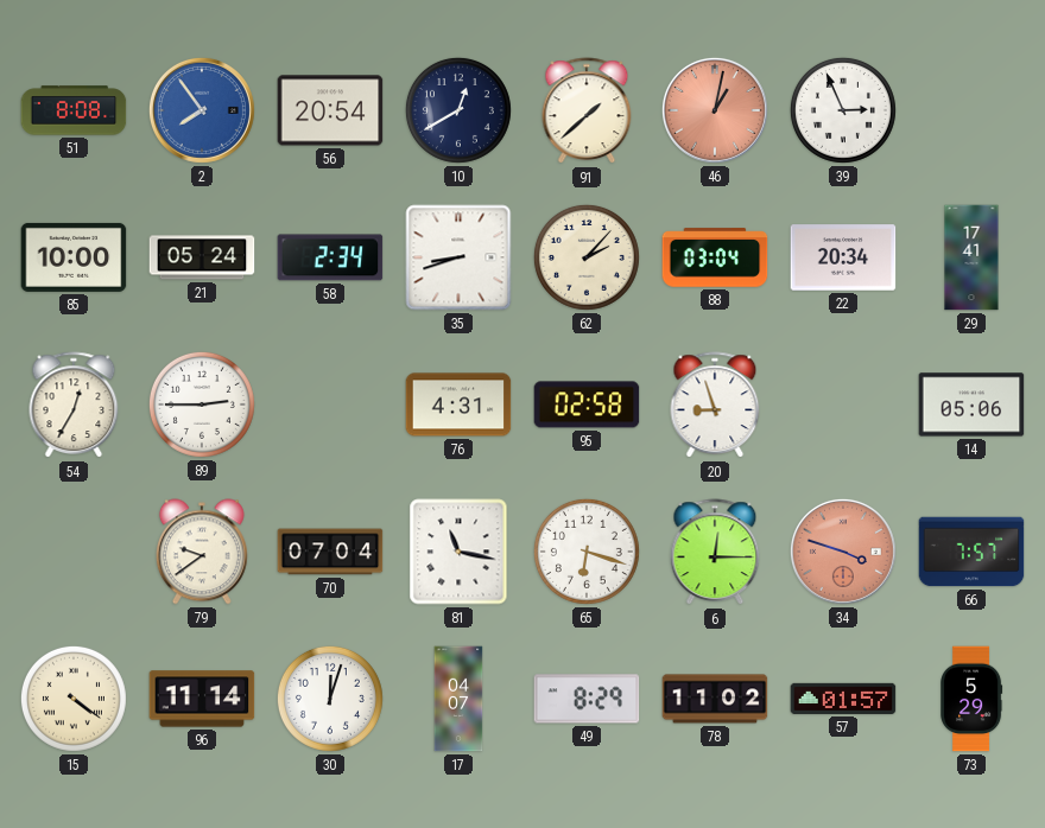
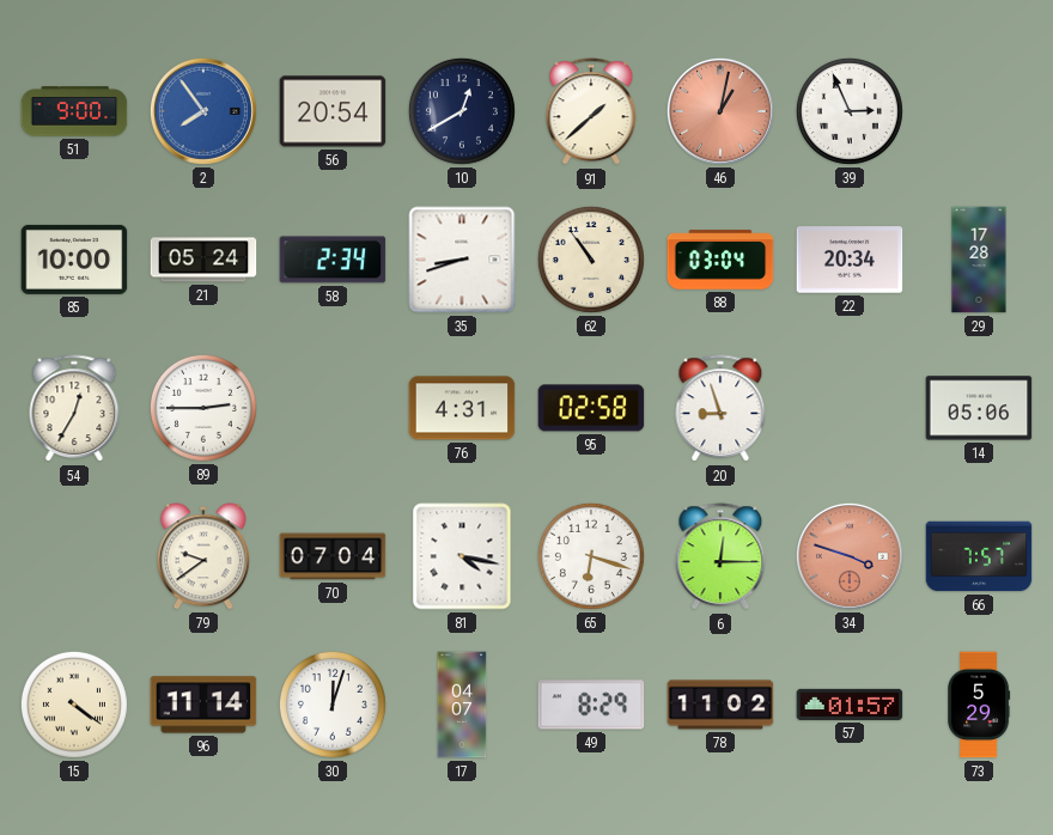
51: 8:08 -> 9:00
62: 2:07 -> 10:54
29: 17:41 -> 17:28
81: 11:17 -> 4:17
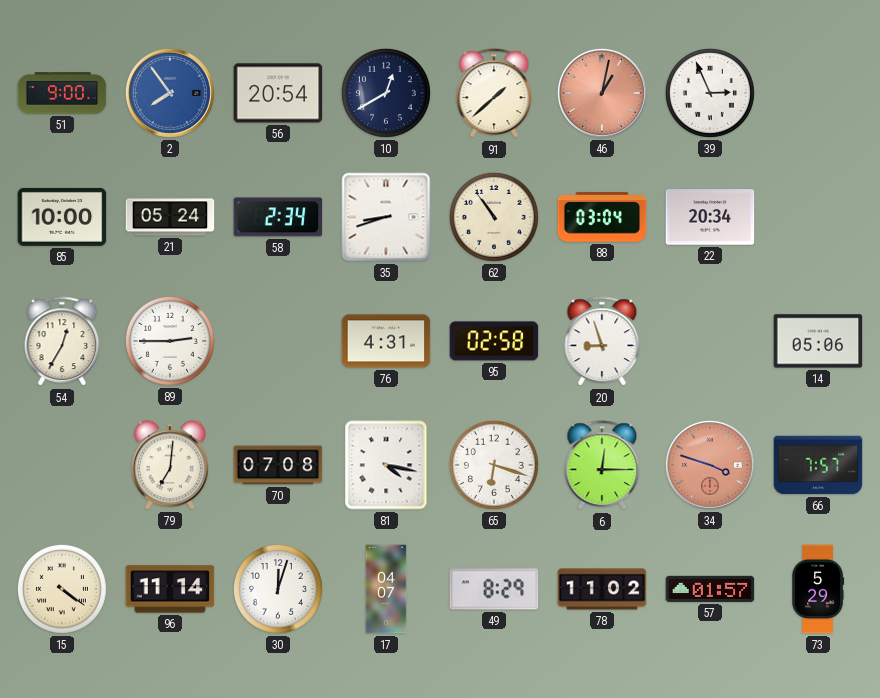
29: 17:28 -> none
79: 9:39 -> 7:01
70: 07:04 -> 07:08
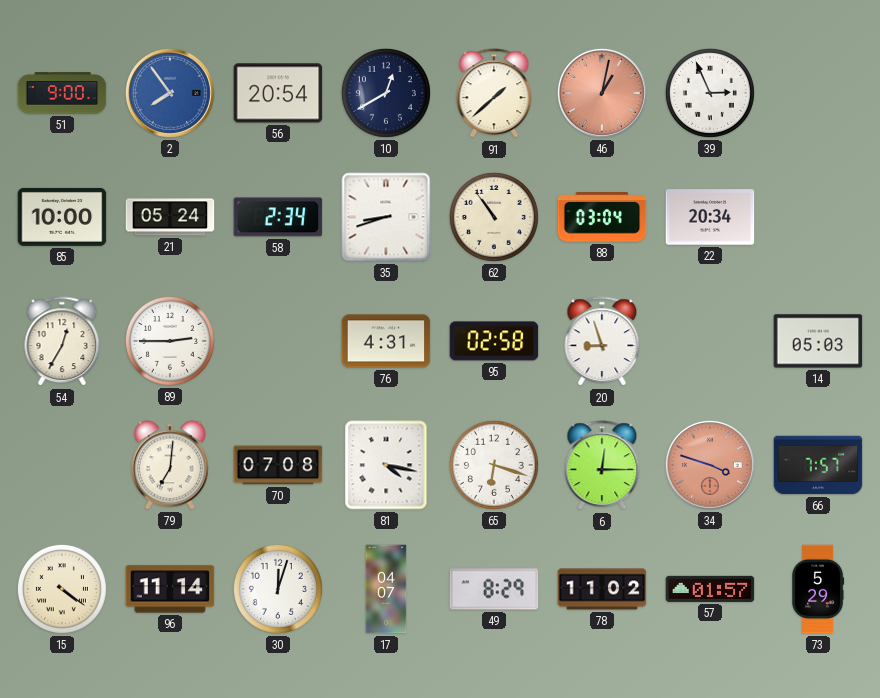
14: 05:06 -> 05:03
